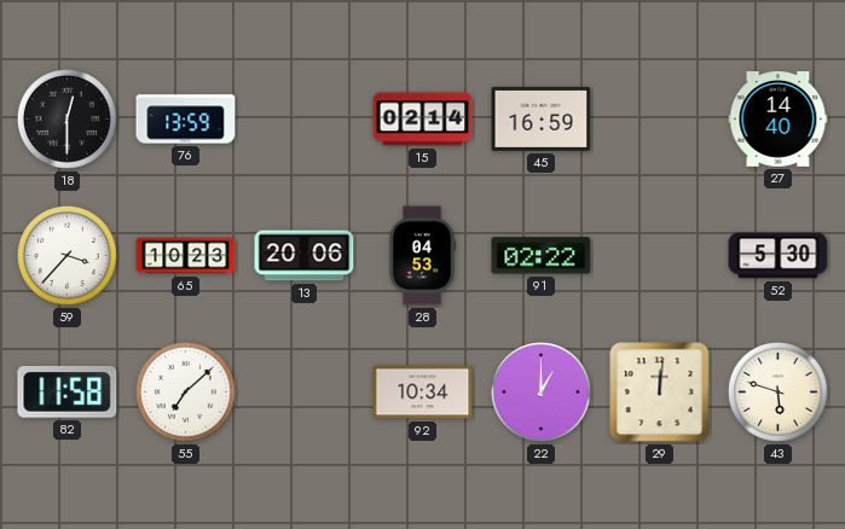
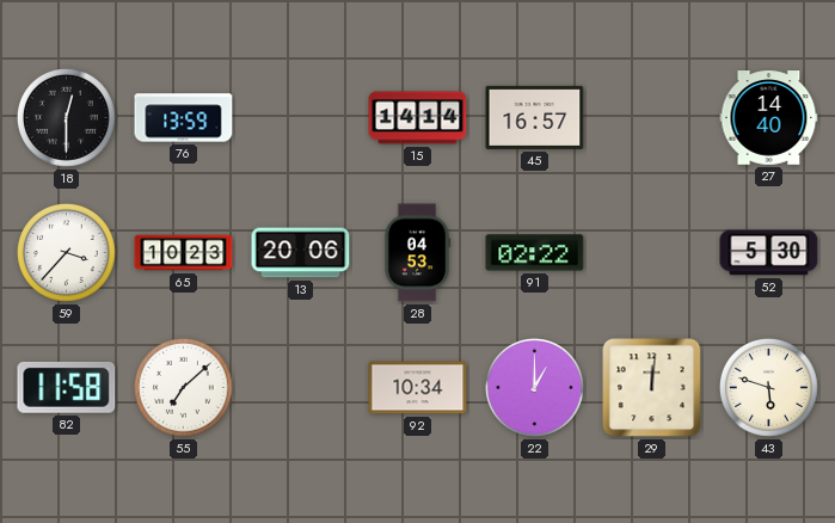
15: 02:14 -> 14:14
45: 16:59 -> 16:57
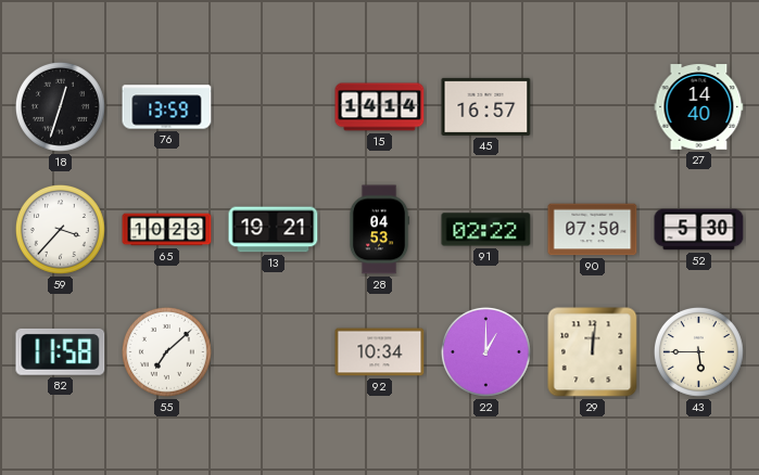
18: 12:30 -> 12:33
13: 20:06 -> 19:21
90: none -> 07:50
43: 5:48 -> 5:45
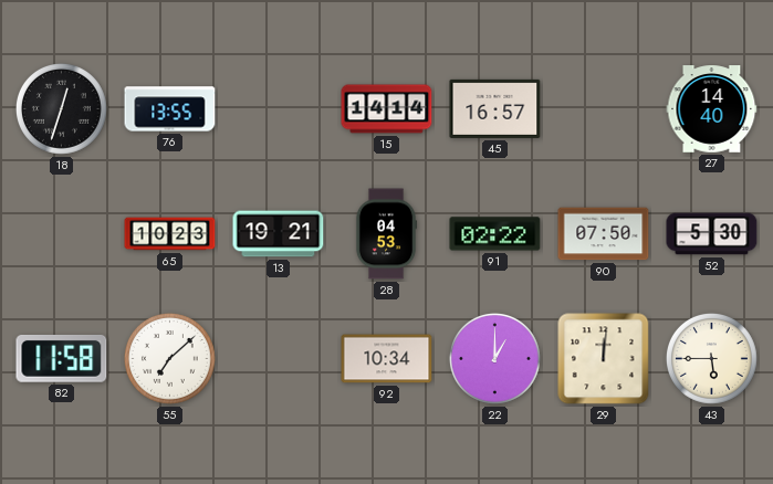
76: 13:59 -> 13:55
59: 3:37 -> none
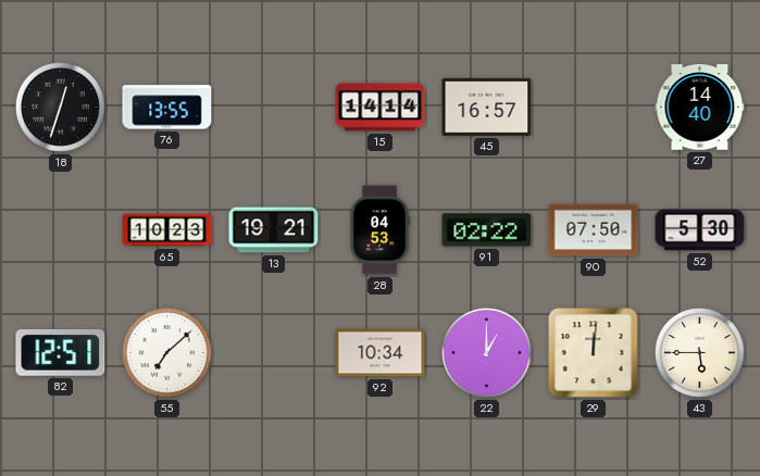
82: 11:58 -> 12:51
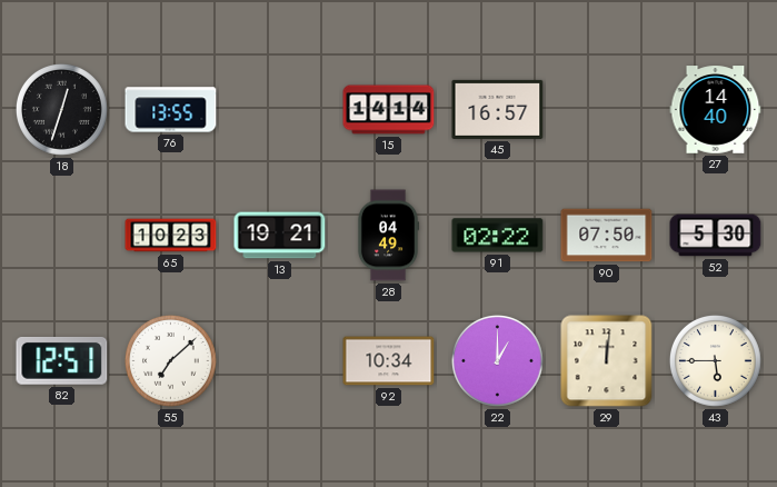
28: 04:53 -> 04:49
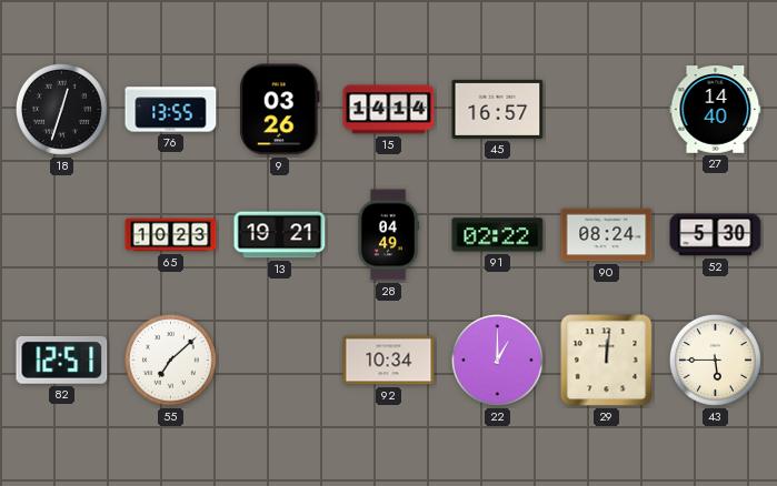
9: none -> 03:26
90: 07:50 -> 08:24
